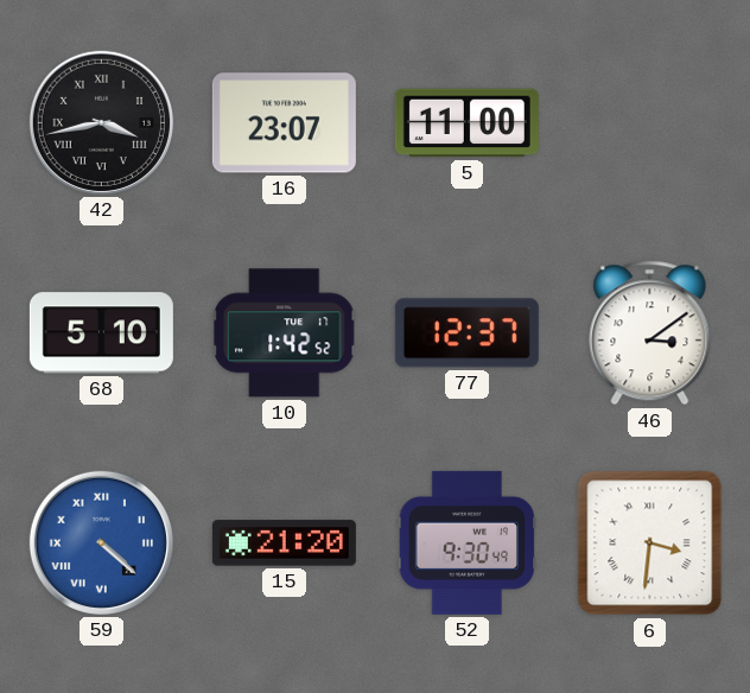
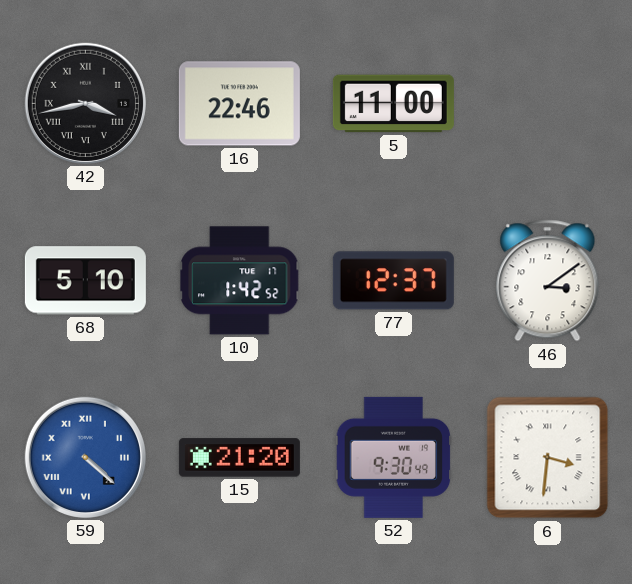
16: 23:07 -> 22:46
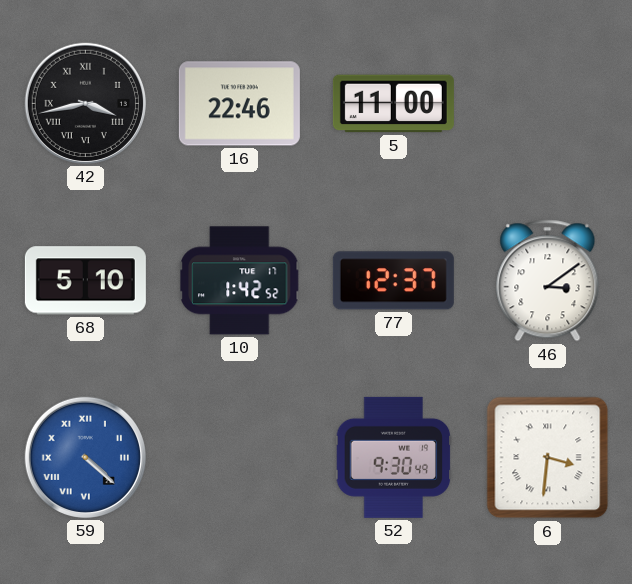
15: 21:20 -> none
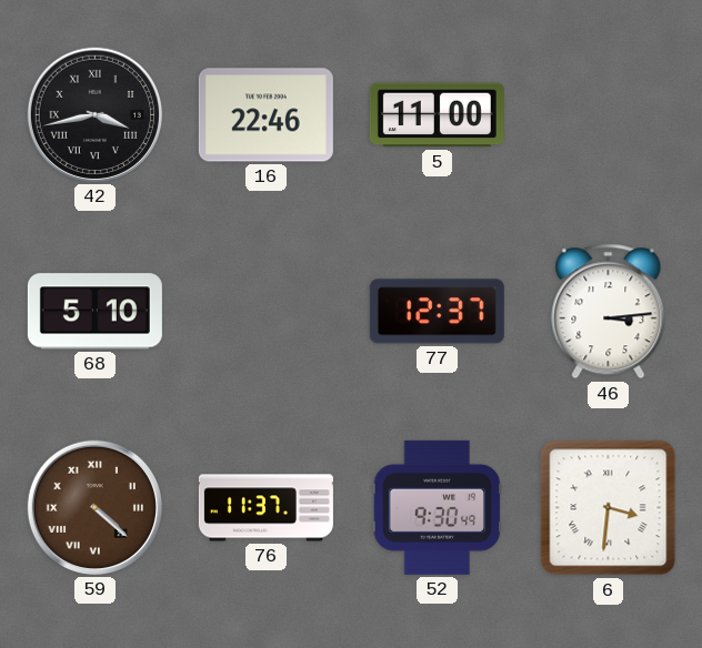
10: 1:42 -> none
46: 3:09 -> 3:14
59 dial: blue -> brown
76: none -> 11:37
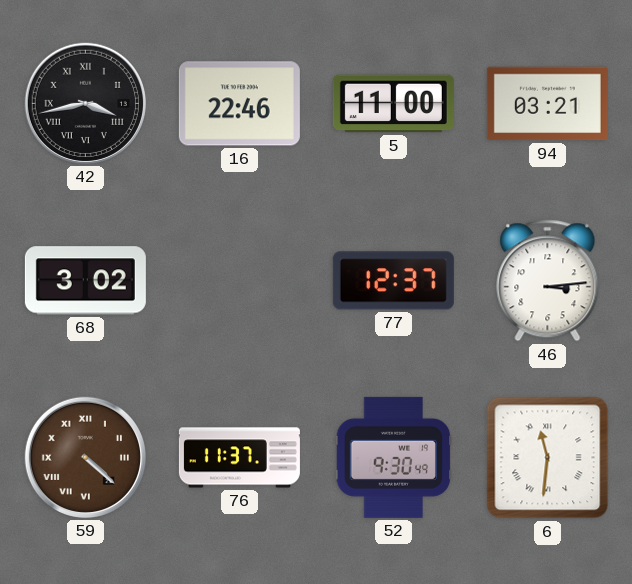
94: none -> 03:21
68: 5:10 -> 3:02
6: 3:31 -> 11:31
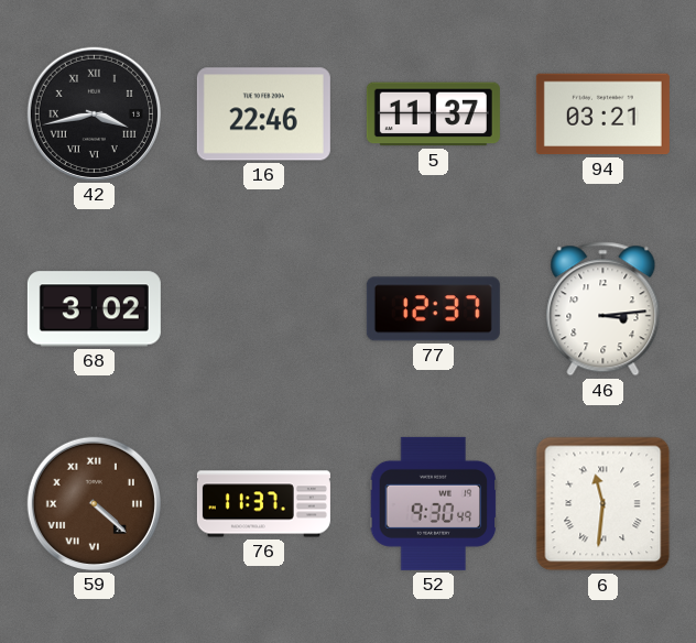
5: 11:00 -> 11:37
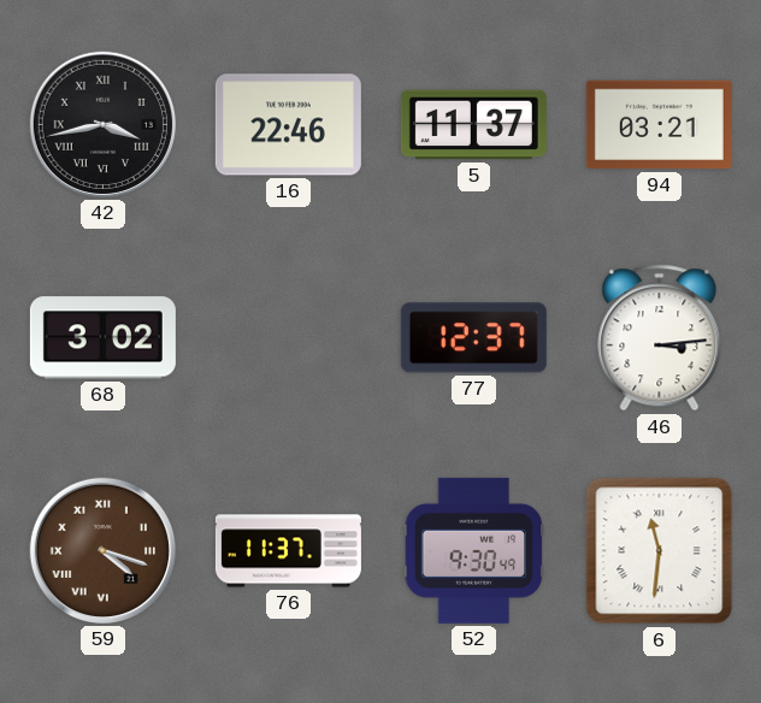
59: 4:22 -> 4:18
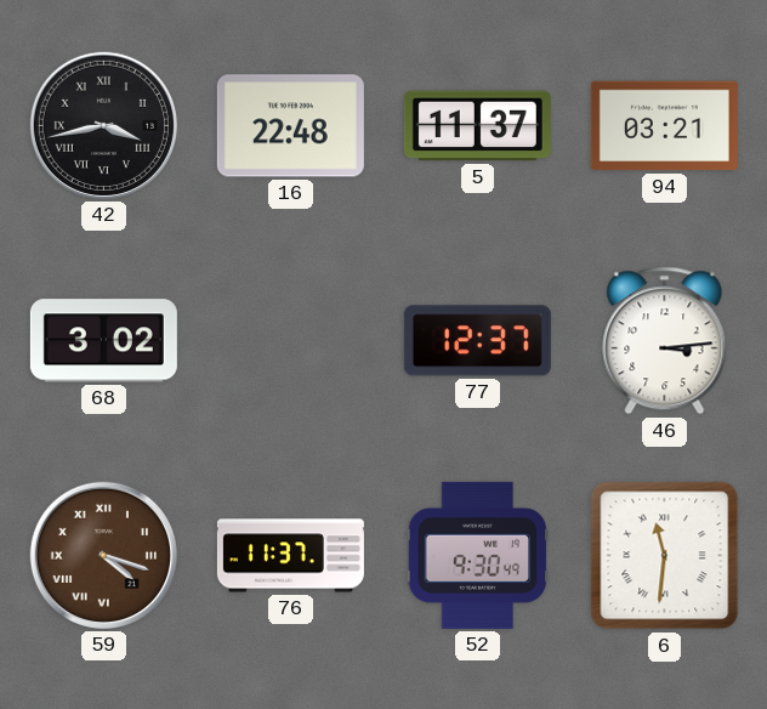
16: 22:46 -> 22:48
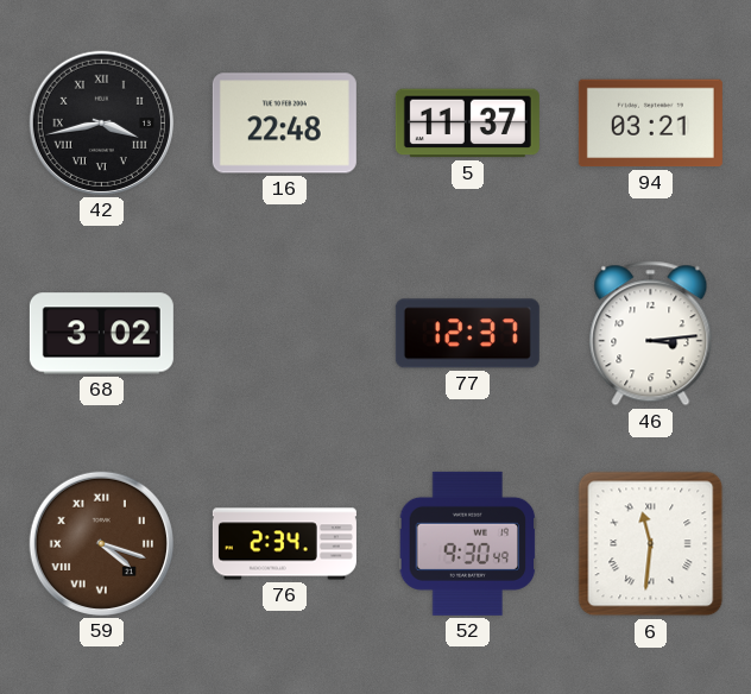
76: 11:37 -> 2:34
